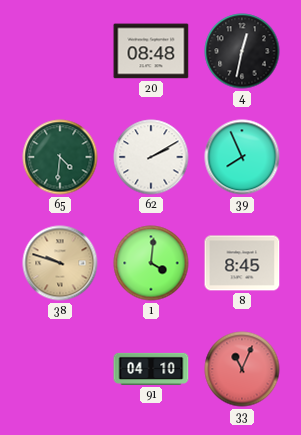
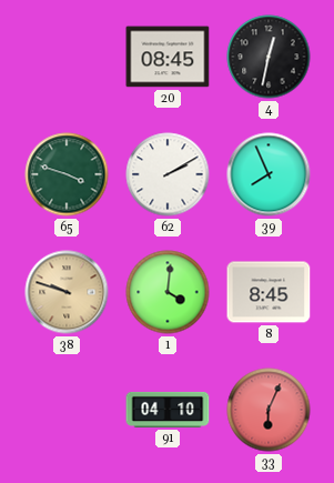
20: 08:48 -> 08:45
65: 4:31 -> 3:48
33: 11:04 -> 6:04
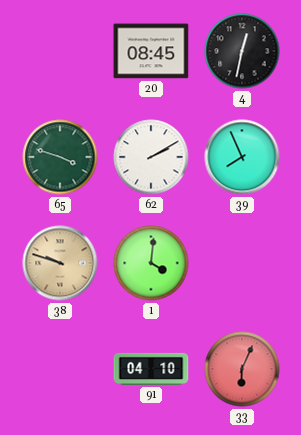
8: 8:45 -> none
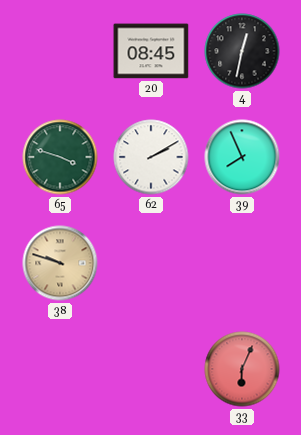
1: 4:01 -> none
91: 04:10 -> none
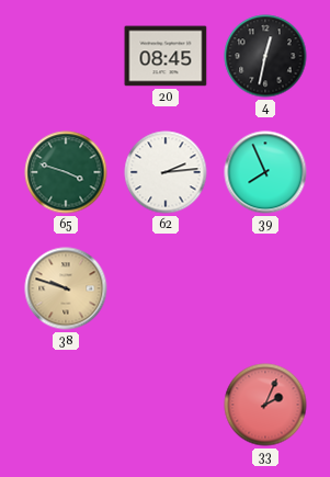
62: 2:10 -> 2:14
33: 6:04 -> 2:04
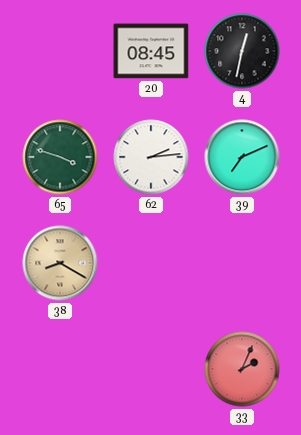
39: 7:56 -> 7:11
38: 9:48 -> 8:20
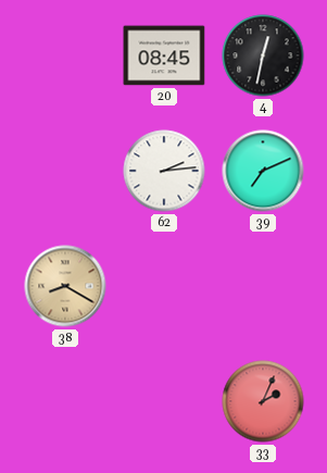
65: 3:48 -> none
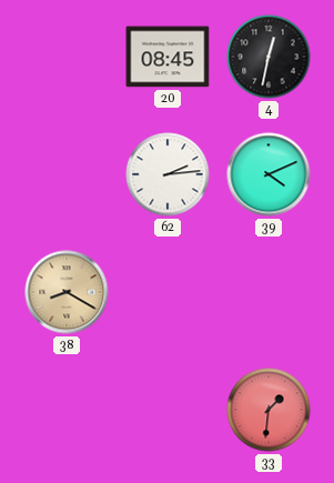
39: 7:11 -> 4:11
33: 2:04 -> 1:31
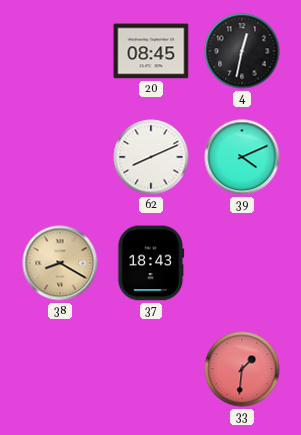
62: 2:14 -> 8:11
37: none -> 18:43
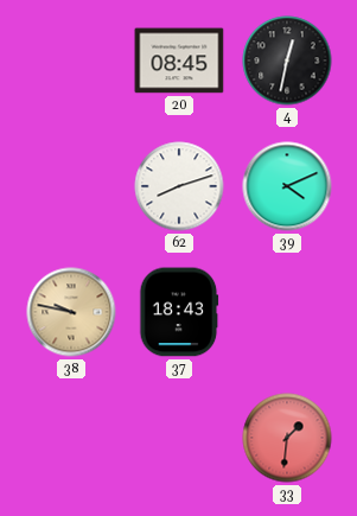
62: 8:11 -> 8:12
38: 8:20 -> 9:47
